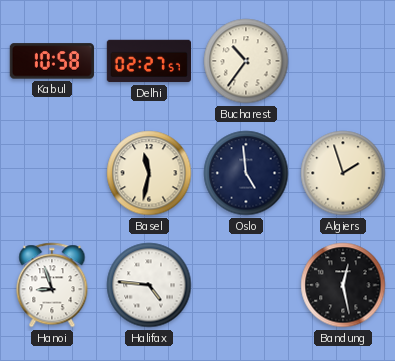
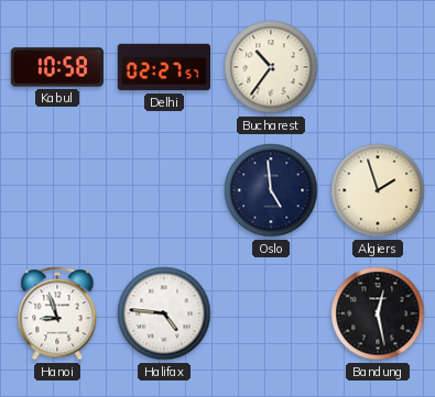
Basel: 11:32 -> none
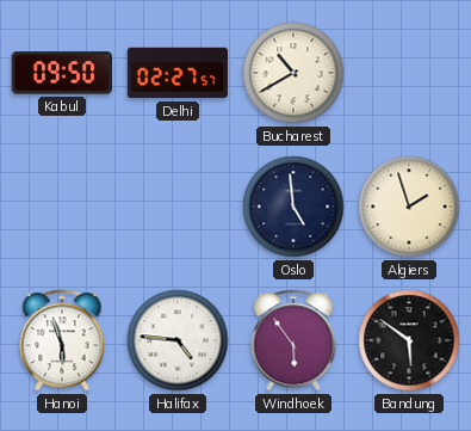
Kabul: 10:58 -> 09:50
Bucharest: 10:36 -> 10:40
Hanoi: 8:57 -> 5:57
Windhoek: none -> 5:54
Bandung: 12:28 -> 5:51
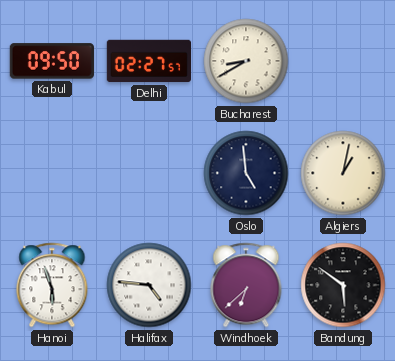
Bucharest: 10:40 -> 8:40
Algiers: 1:57 -> 1:02
Windhoek: 5:54 -> 6:38
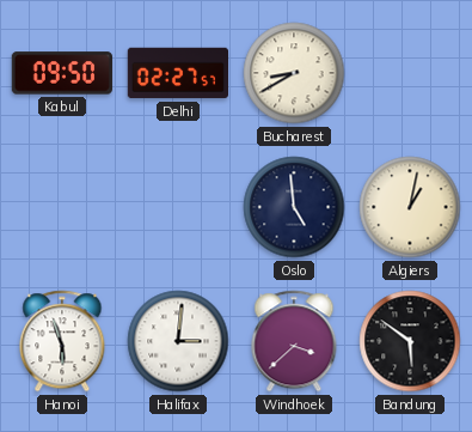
Halifax: 4:46 -> 3:01
Windhoek: 6:38 -> 3:38
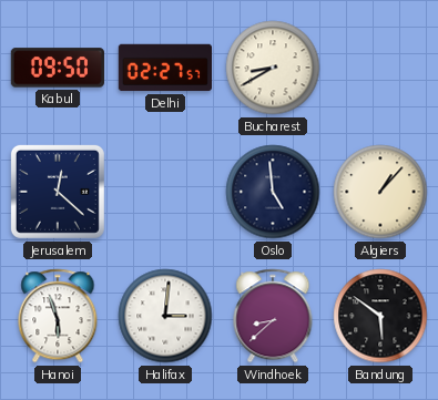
Jerusalem: none -> 12:22
Algiers: 1:02 -> 1:07
Windhoek: 3:38 -> 8:38
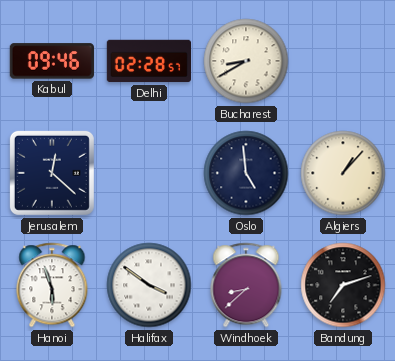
Kabul: 09:50 -> 09:46
Delhi: 02:27 -> 02:28
Halifax: 3:01 -> 3:51
Bandung: 5:51 -> 7:12
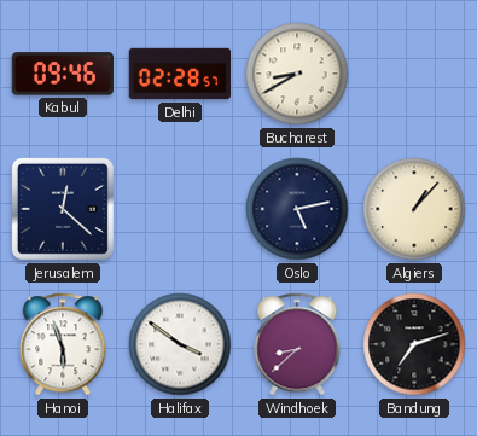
Oslo: 4:59 -> 5:13
